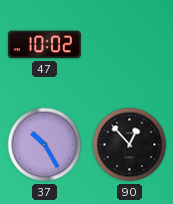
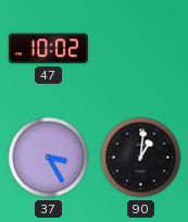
37: 10:25 -> 3:25
90: 12:53 -> 1:01
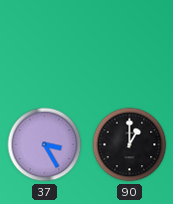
47: 10:02 -> none
90: 1:01 -> 1:00
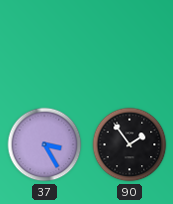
90: 1:00 -> 1:54
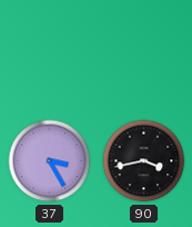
90: 1:54 -> 3:43
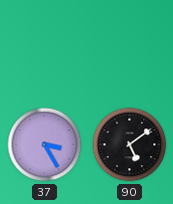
90: 3:43 -> 5:09
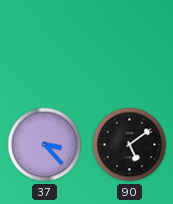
37: 3:25 -> 3:23
